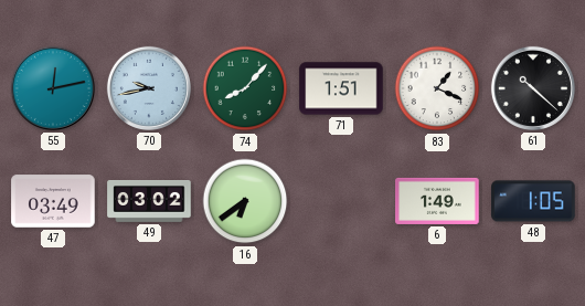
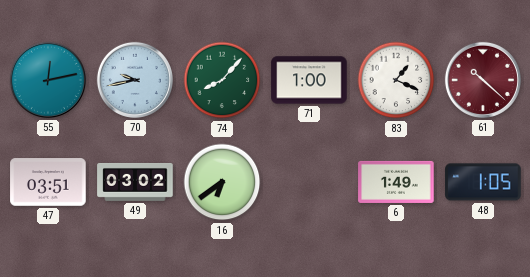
71: 1:51 -> 1:00
61 dial: black -> burgundy
47: 03:49 -> 03:51
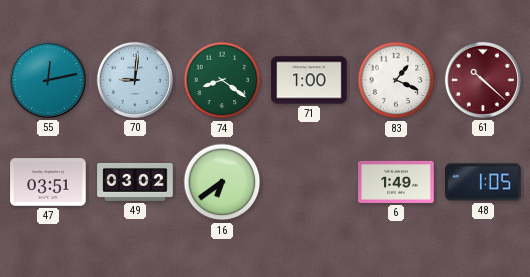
70: 9:43 -> 9:01
74: 8:07 -> 8:21
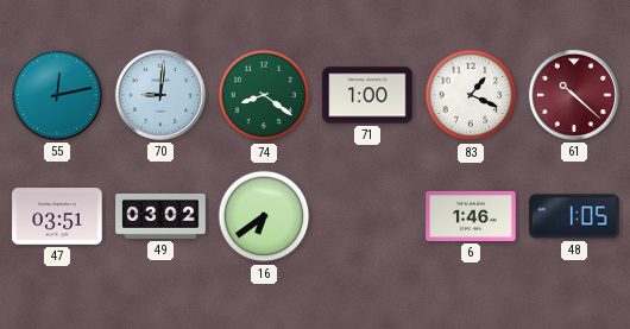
6: 1:49 -> 1:46
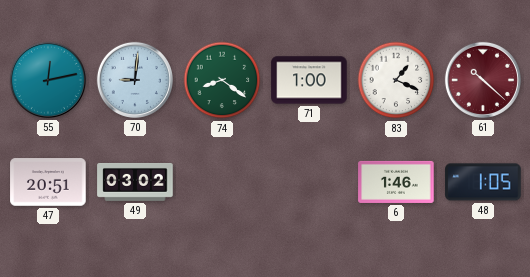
47: 03:51 -> 20:51
16: 6:39 -> none
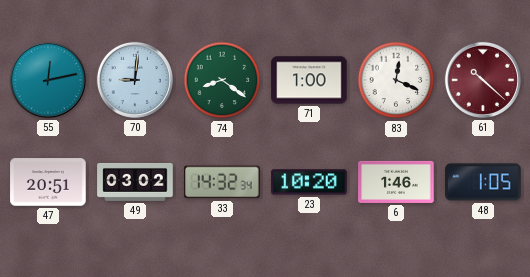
83: 1:19 -> 12:19
33: none -> 14:32
23: none -> 10:20
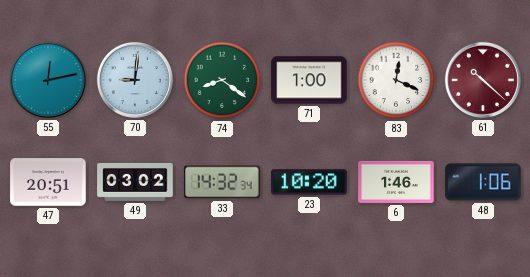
48: 1:05 -> 1:06
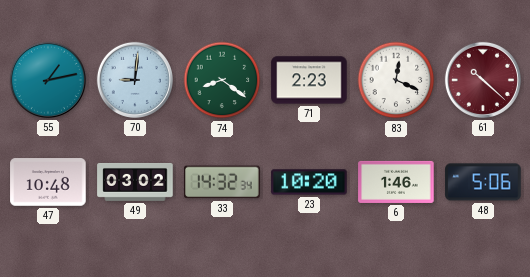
55: 12:13 -> 1:13
71: 1:00 -> 2:23
47: 20:51 -> 10:48
48: 1:06 -> 5:06
